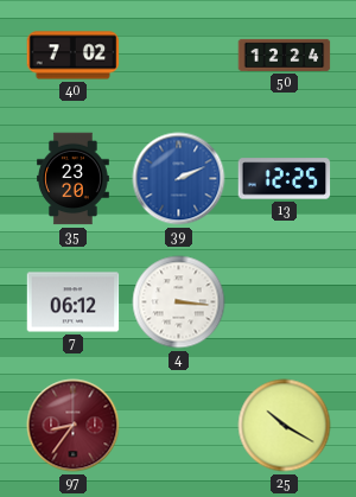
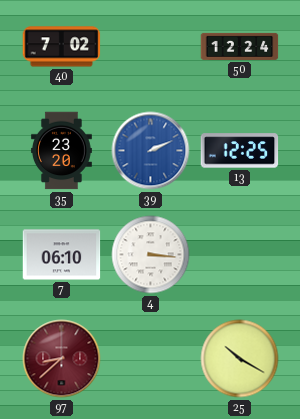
7: 06:12 -> 06:10
97: 8:36 -> 8:38
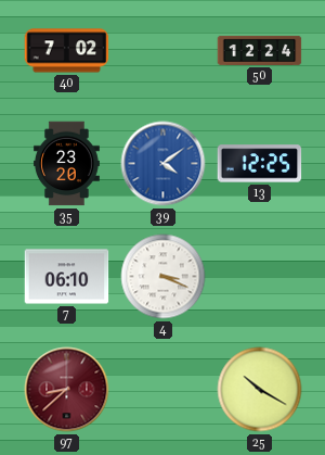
39: 2:11 -> 4:09
4: 3:16 -> 3:19
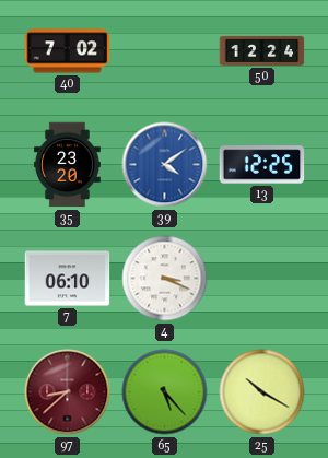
65: none -> 5:23
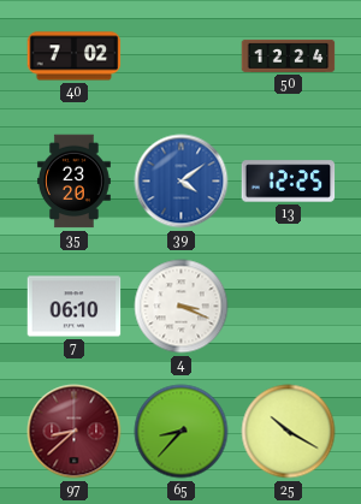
65: 5:23 -> 8:37
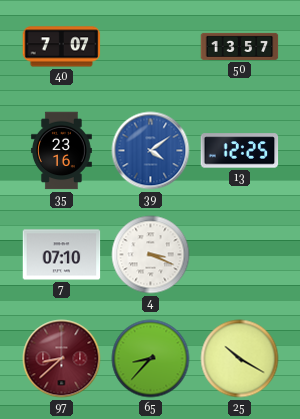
40: 7:02 -> 7:07
50: 12:24 -> 13:57
35: 23:20 -> 23:16
7: 06:10 -> 07:10
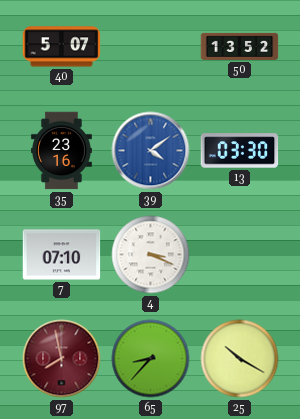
40: 7:07 -> 5:07
50: 13:57 -> 13:52
13: 12:25 -> 03:30
97: 8:38 -> 7:58
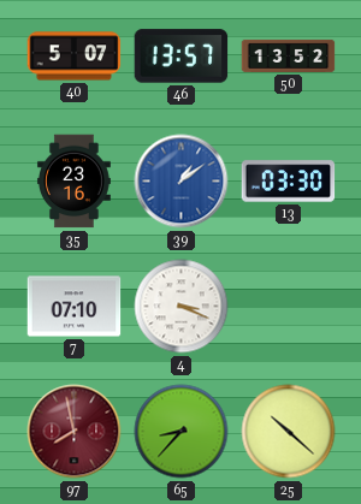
46: none -> 13:57
39: 4:09 -> 1:09
25: 10:20 -> 10:22
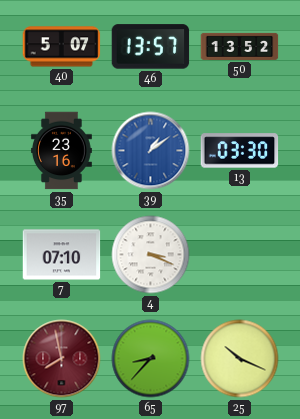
25: 10:22 -> 10:19
